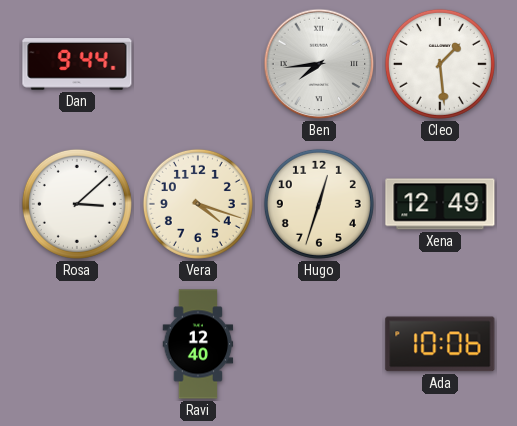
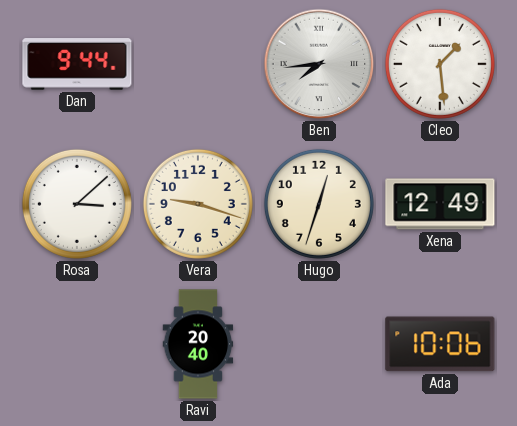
Vera: 4:18 -> 9:18
Ravi: 12:40 -> 20:40
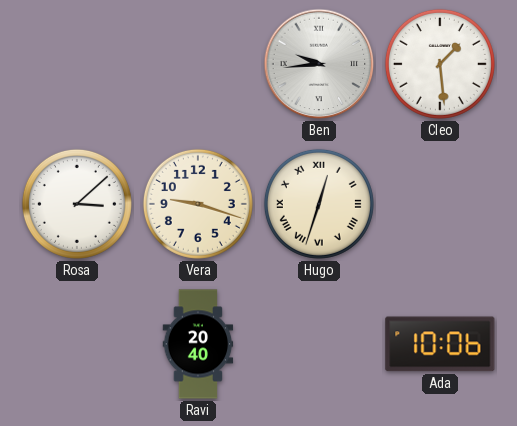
Dan: 9:44 -> none
Ben: 7:44 -> 9:44
Hugo numerals: Arabic -> Roman
Xena: 12:49 -> none
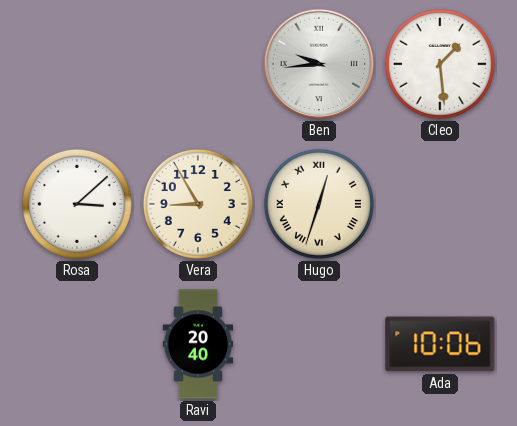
Vera: 9:18 -> 8:55
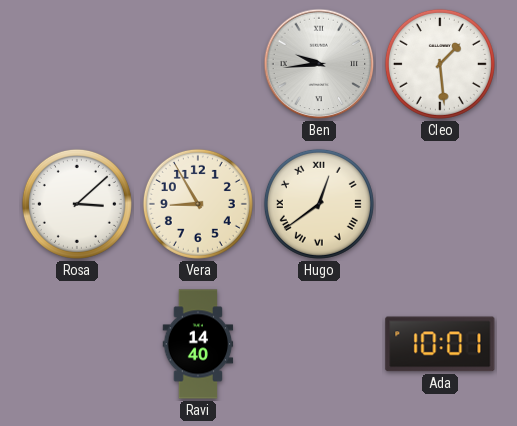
Hugo: 12:33 -> 12:39
Ravi: 20:40 -> 14:40
Ada: 10:06 -> 10:01
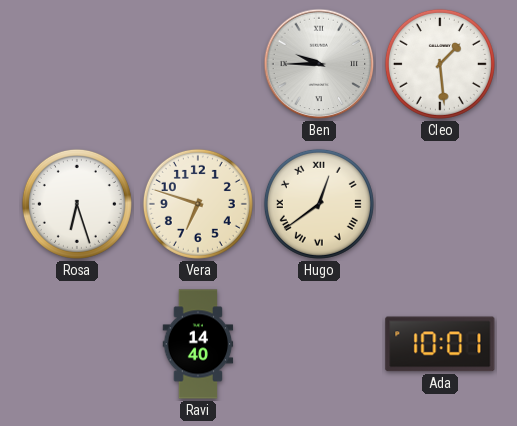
Ben: 9:44 -> 9:45
Rosa: 3:08 -> 6:27
Vera: 8:55 -> 6:48
